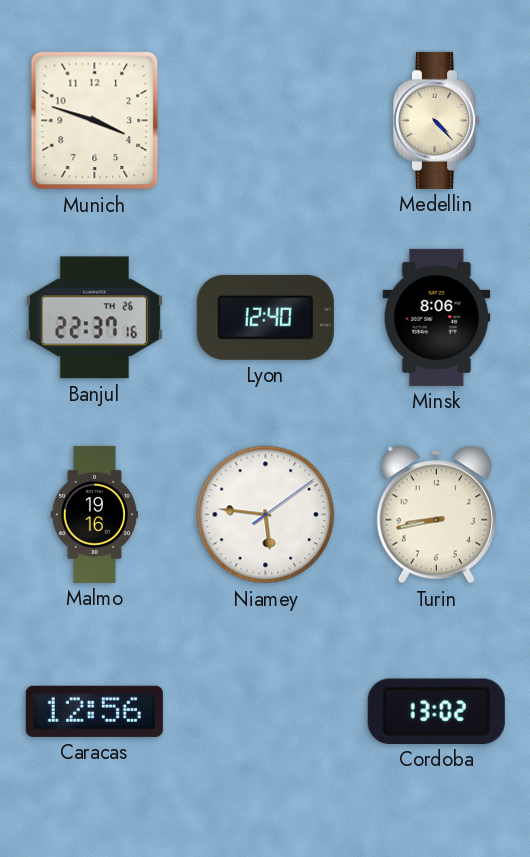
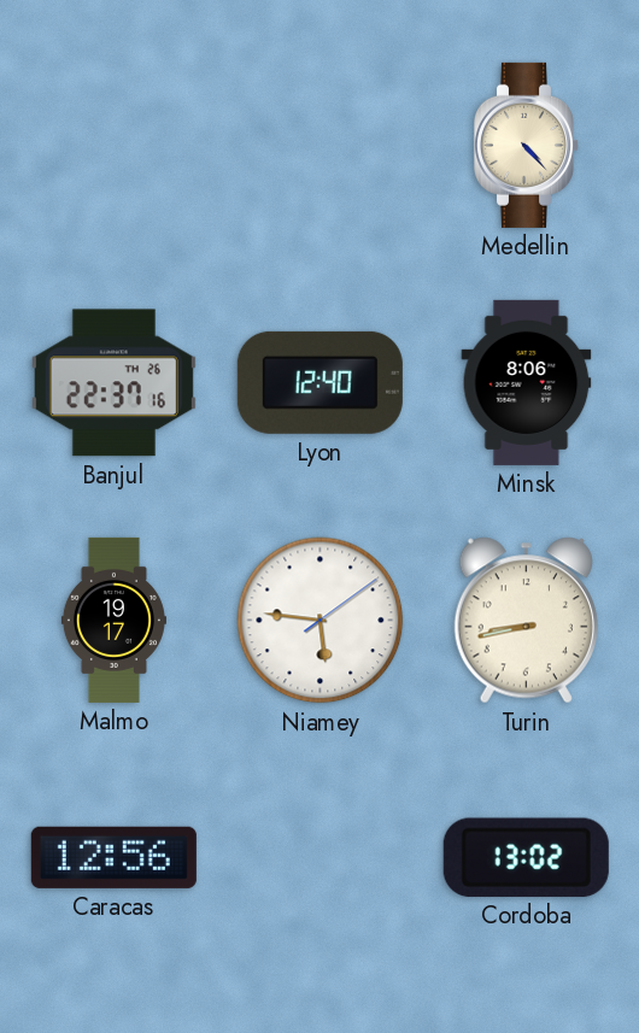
Munich: 3:48 -> none
Malmo: 19:16 -> 19:17
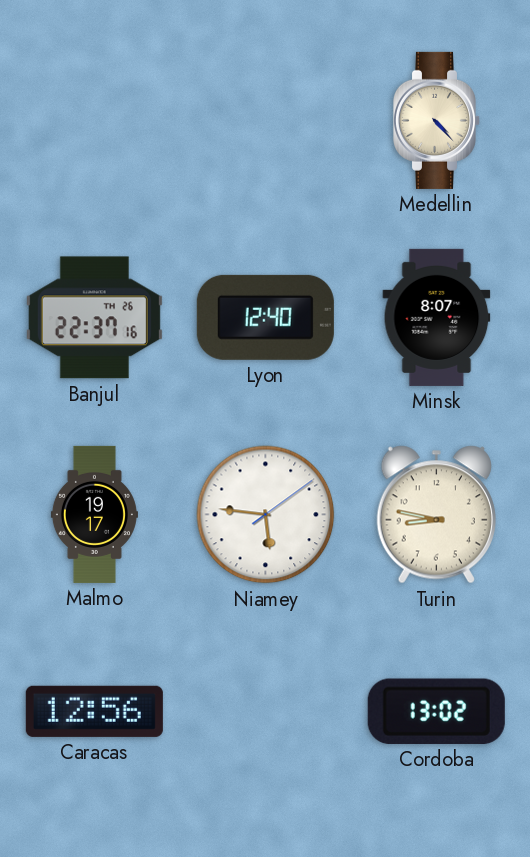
Minsk: 8:06 -> 8:07
Turin: 8:43 -> 8:47
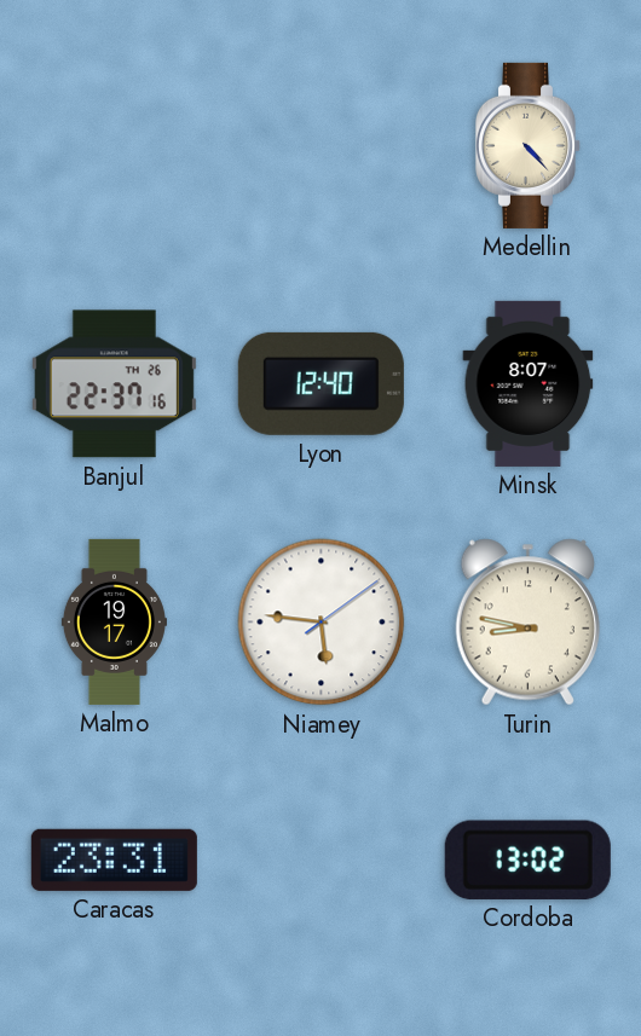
Caracas: 12:56 -> 23:31
